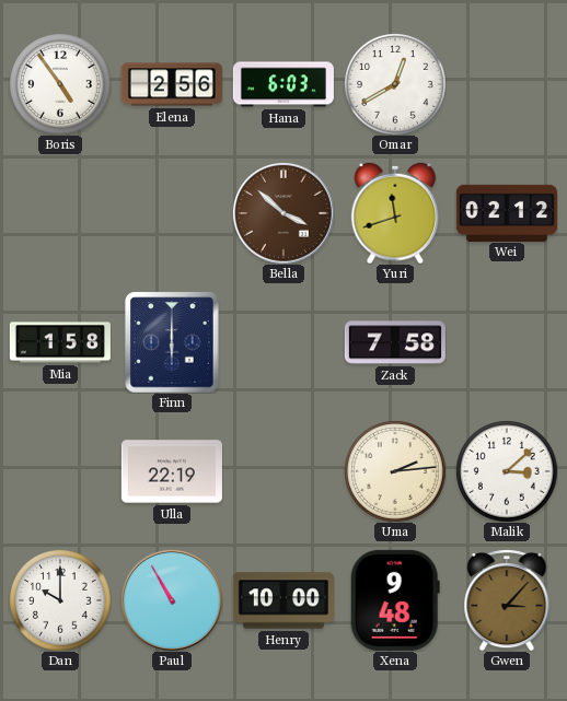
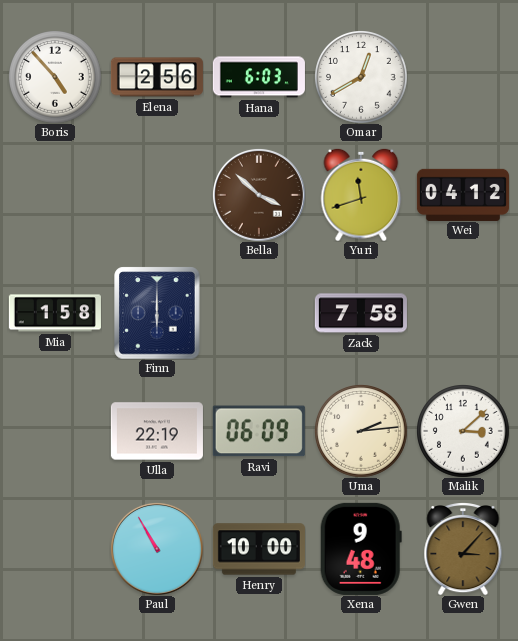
Boris: 4:54 -> 4:53
Wei: 02:12 -> 04:12
Ravi: none -> 06:09
Dan: 10:00 -> none
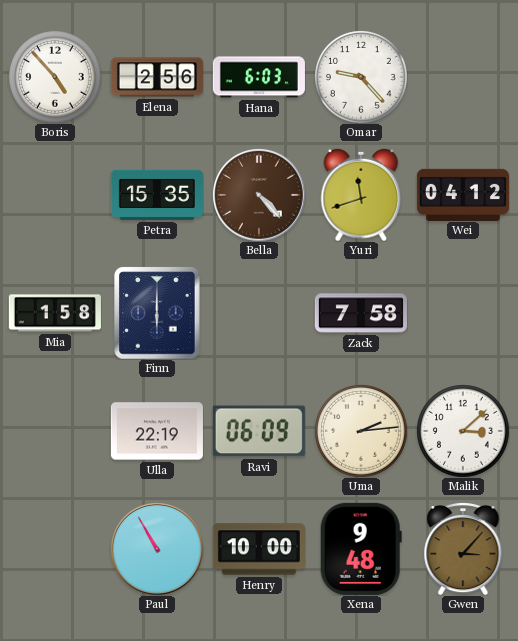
Omar: 12:40 -> 9:23
Petra: none -> 15:35
Bella: 3:52 -> 4:23
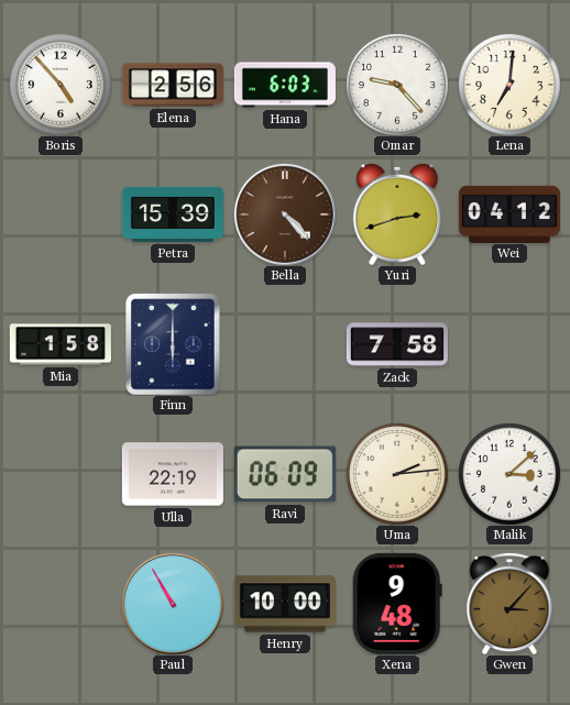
Lena: none -> 7:01
Petra: 15:35 -> 15:39
Yuri: 11:42 -> 2:42
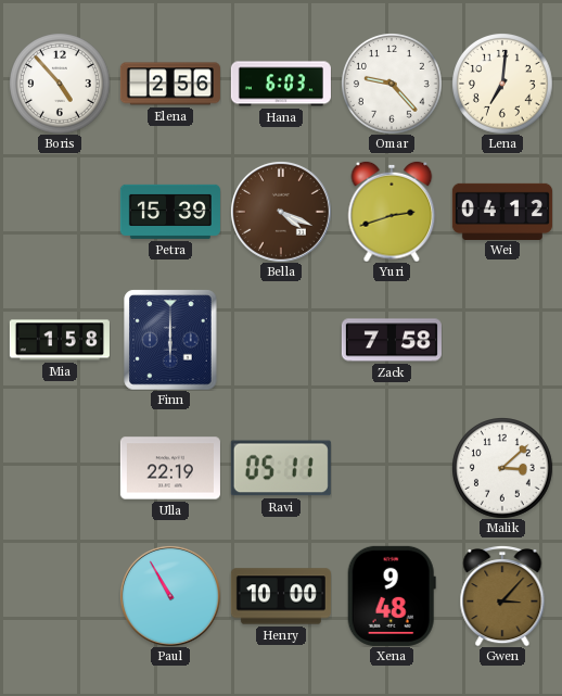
Bella: 4:23 -> 4:19
Ravi: 06:09 -> 05:11
Uma: 2:14 -> none
